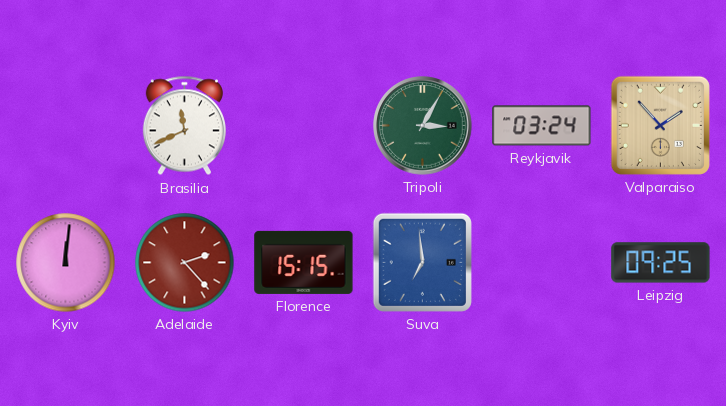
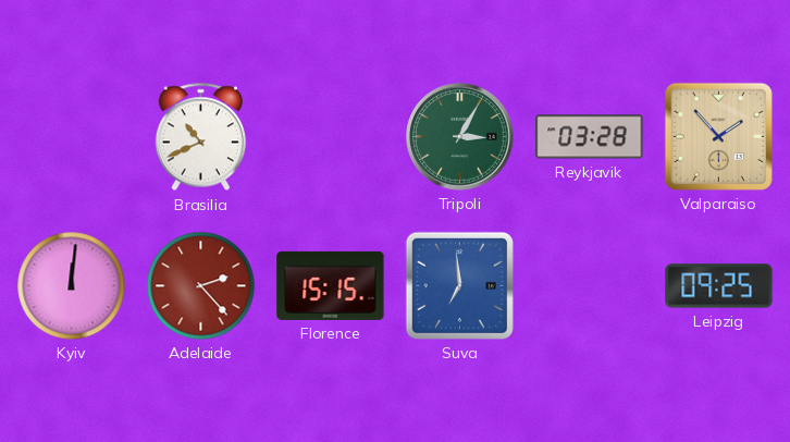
Brasilia: 11:41 -> 10:41
Reykjavik: 03:24 -> 03:28
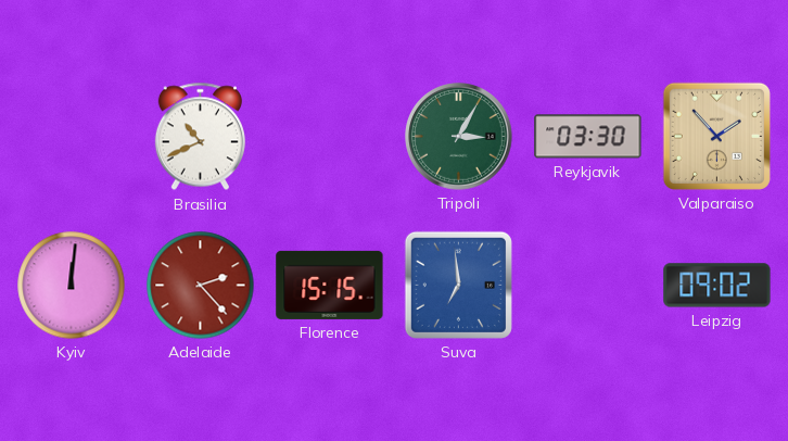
Reykjavik: 03:28 -> 03:30
Leipzig: 09:25 -> 09:02
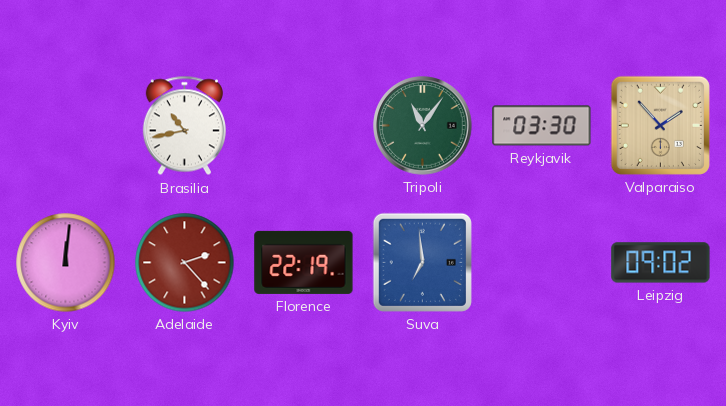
Brasilia: 10:41 -> 10:43
Tripoli: 3:05 -> 11:06
Florence: 15:15 -> 22:19
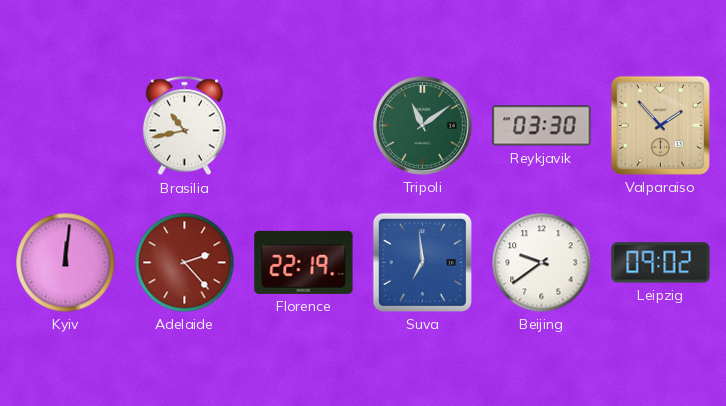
Tripoli: 11:06 -> 11:09
Beijing: none -> 9:39
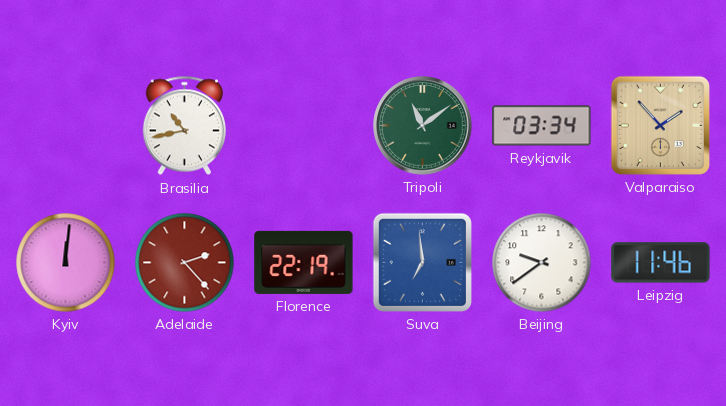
Reykjavik: 03:30 -> 03:34
Leipzig: 09:02 -> 11:46
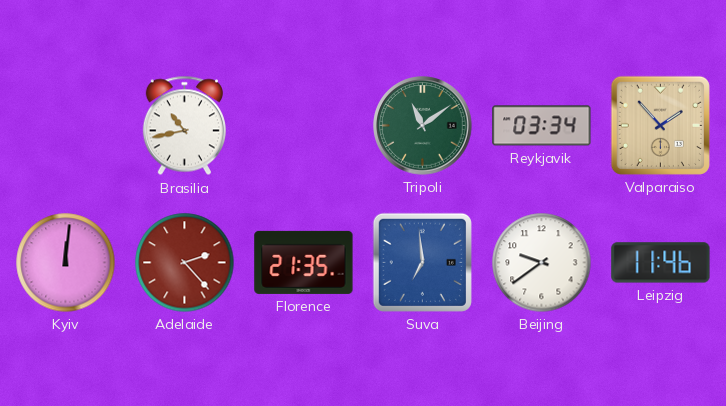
Florence: 22:19 -> 21:35
